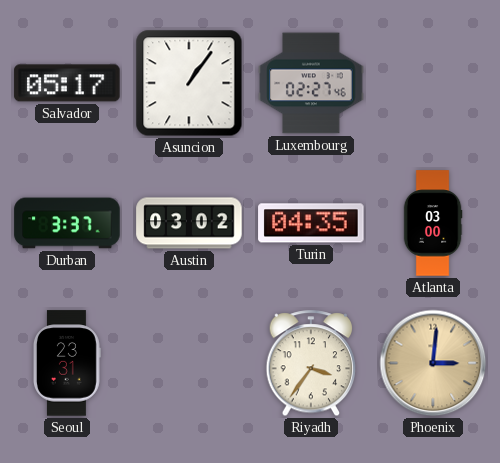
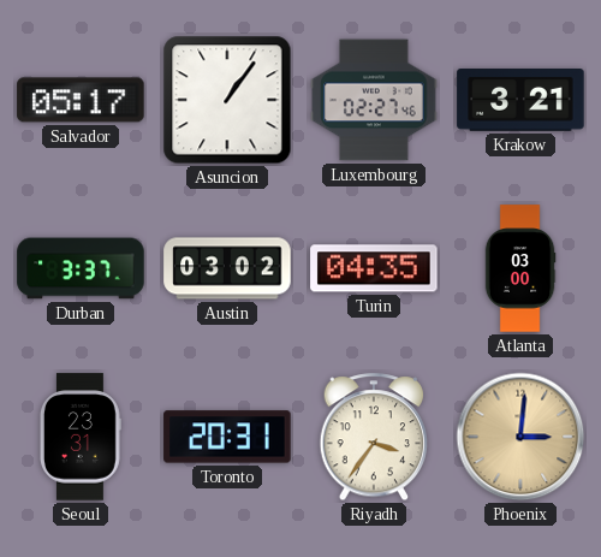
Krakow: none -> 3:21
Toronto: none -> 20:31
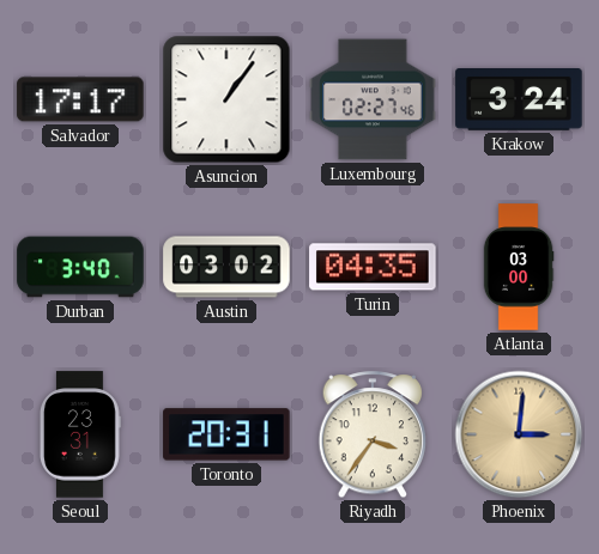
Salvador: 05:17 -> 17:17
Krakow: 3:21 -> 3:24
Durban: 3:37 -> 3:40
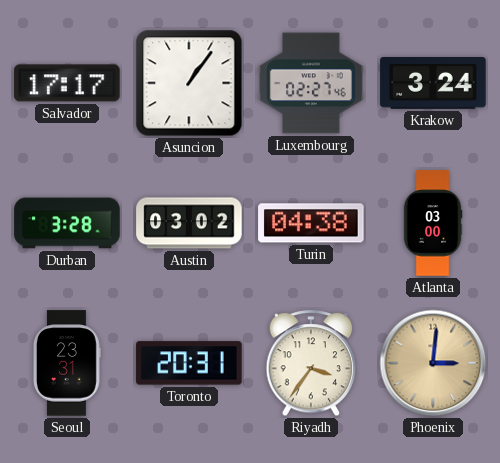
Durban: 3:40 -> 3:28
Turin: 04:35 -> 04:38
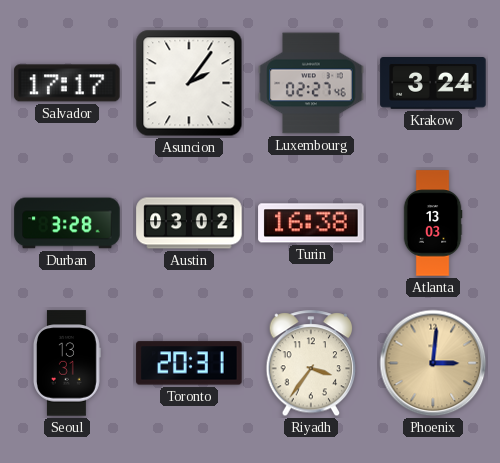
Asuncion: 1:06 -> 2:06
Turin: 04:38 -> 16:38
Atlanta: 03:00 -> 13:03
Seoul: 23:31 -> 13:31
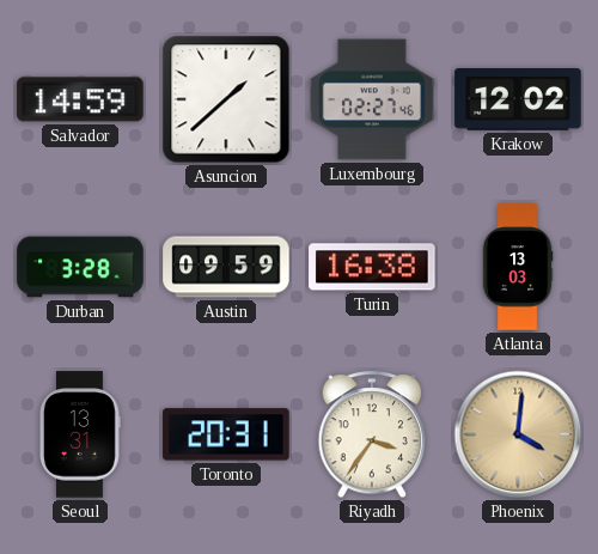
Salvador: 17:17 -> 14:59
Asuncion: 2:06 -> 1:38
Krakow: 3:24 -> 12:02
Austin: 03:02 -> 09:59
Phoenix: 3:01 -> 4:01
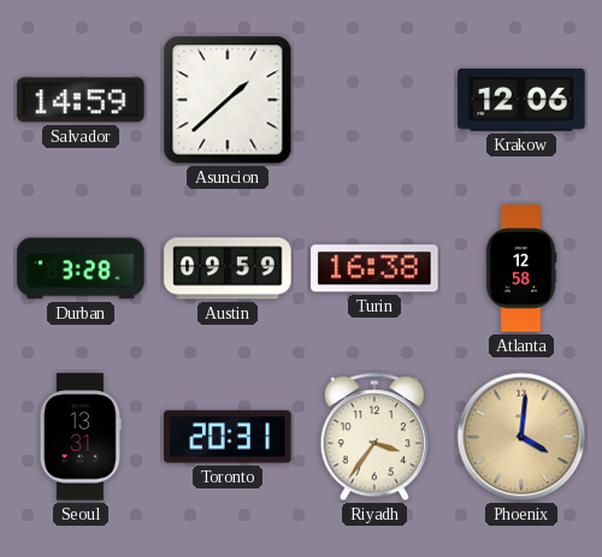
Luxembourg: 02:27 -> none
Krakow: 12:02 -> 12:06
Atlanta: 13:03 -> 12:58
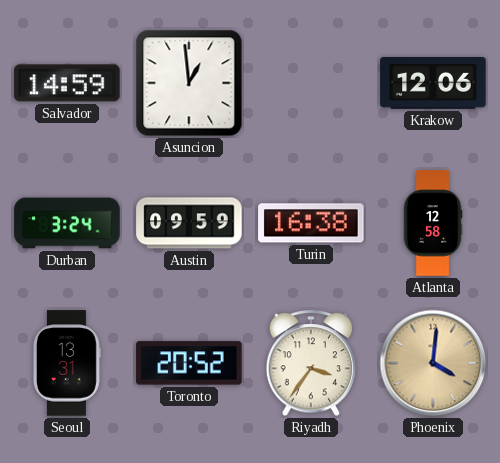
Asuncion: 1:38 -> 12:59
Durban: 3:28 -> 3:24
Toronto: 20:31 -> 20:52
